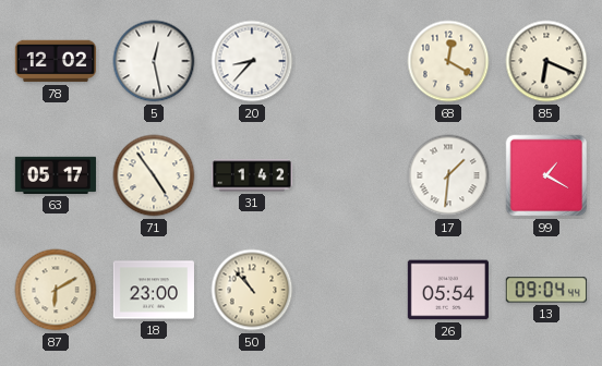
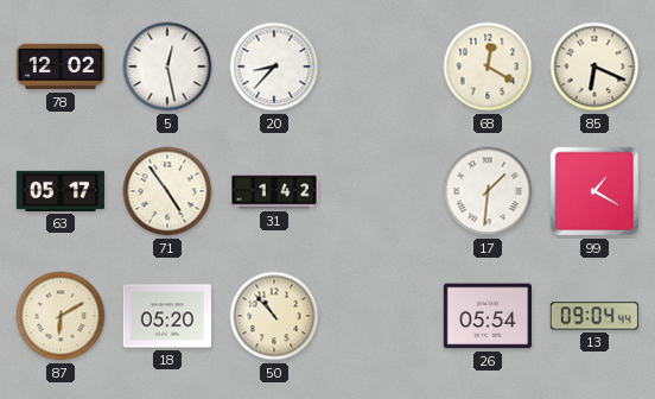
18: 23:00 -> 05:20
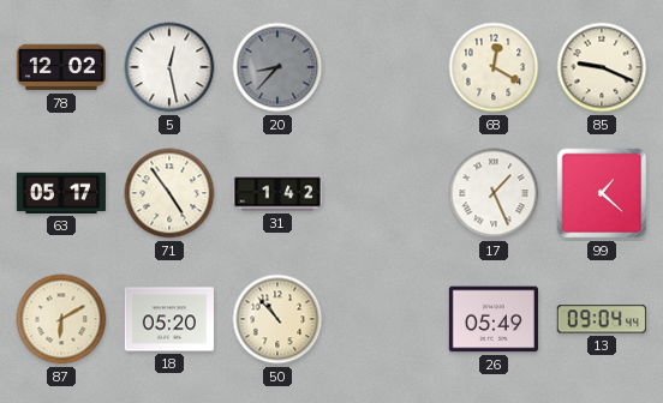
20 dial: white -> grey
85: 6:19 -> 9:19
17: 1:31 -> 1:26
99: 1:20 -> 1:22
26: 05:54 -> 05:49
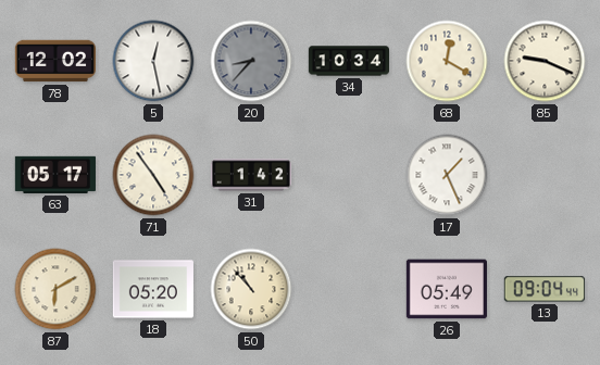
34: none -> 10:34
99: 1:22 -> none
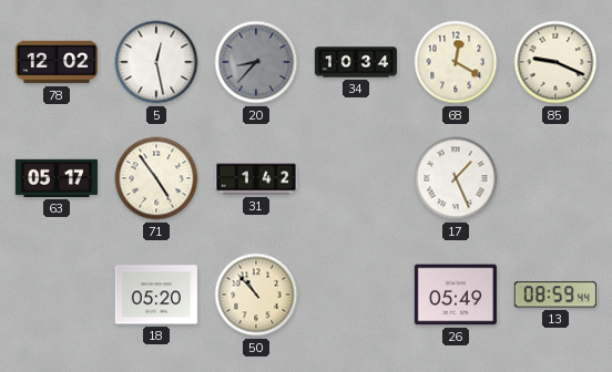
87: 6:10 -> none
13: 09:04 -> 08:59
